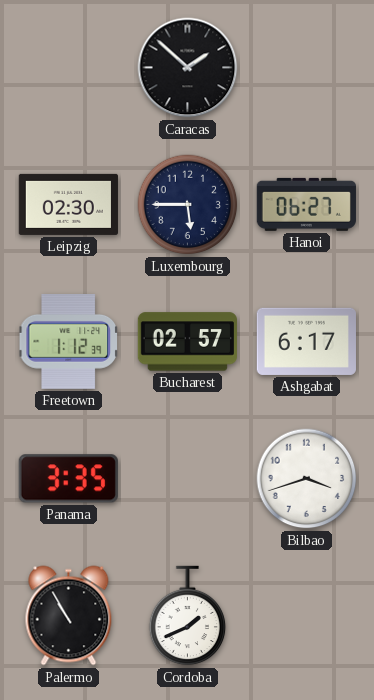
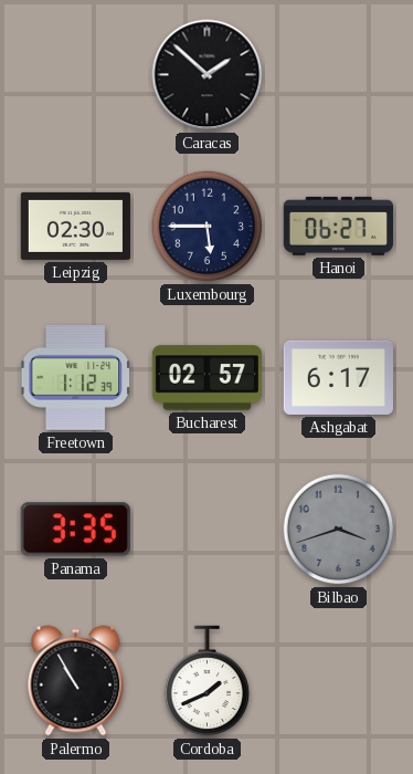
Bilbao dial: white -> grey
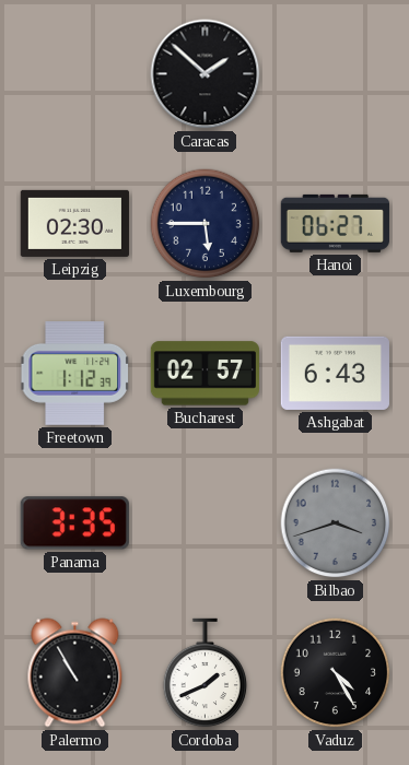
Ashgabat: 6:17 -> 6:43
Vaduz: none -> 4:25
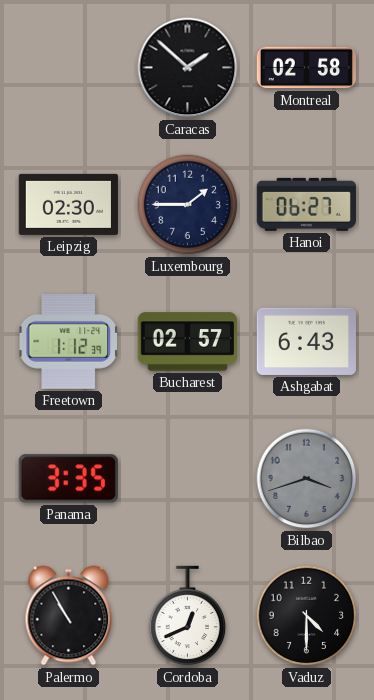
Montreal: none -> 02:58
Luxembourg: 5:45 -> 1:45
Cordoba: 1:41 -> 12:41
Vaduz: 4:25 -> 4:30
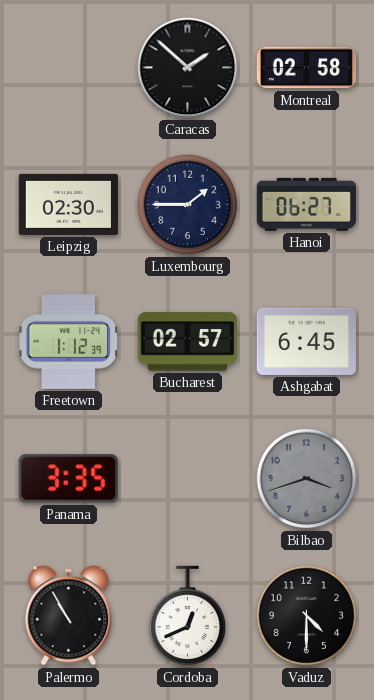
Ashgabat: 6:43 -> 6:45
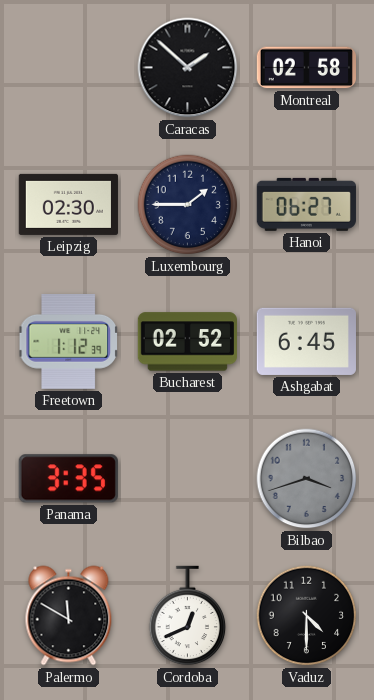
Bucharest: 02:57 -> 02:52
Palermo: 10:55 -> 11:50
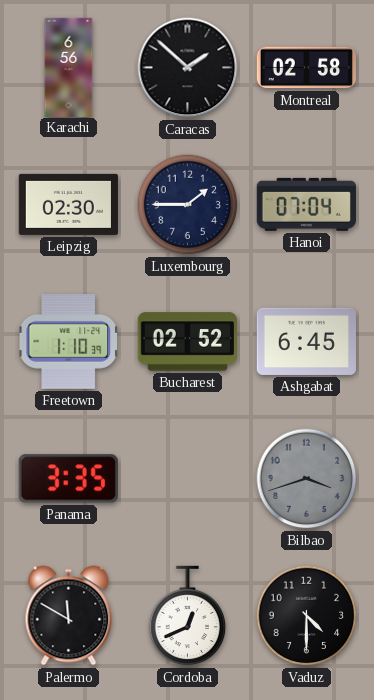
Karachi: none -> 6:56
Hanoi: 06:27 -> 07:04
Freetown: 1:12 -> 1:10
